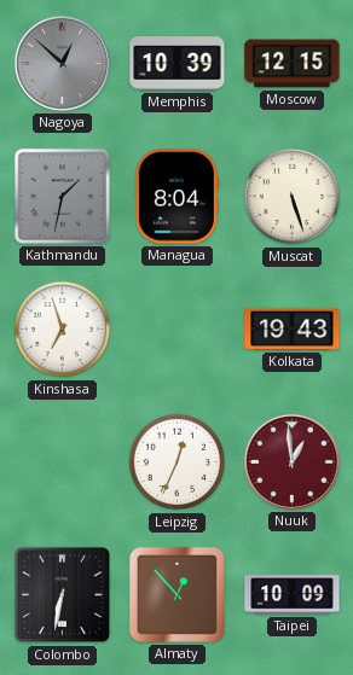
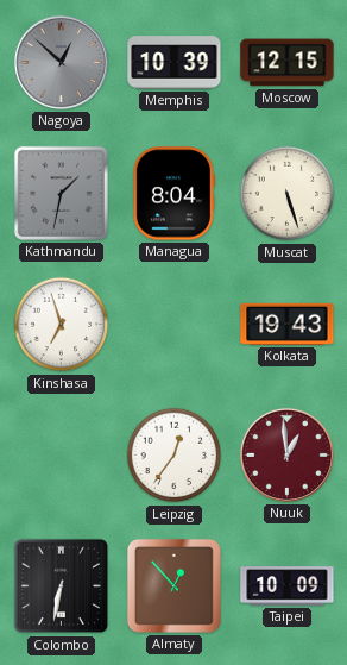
Leipzig: 12:34 -> 12:36
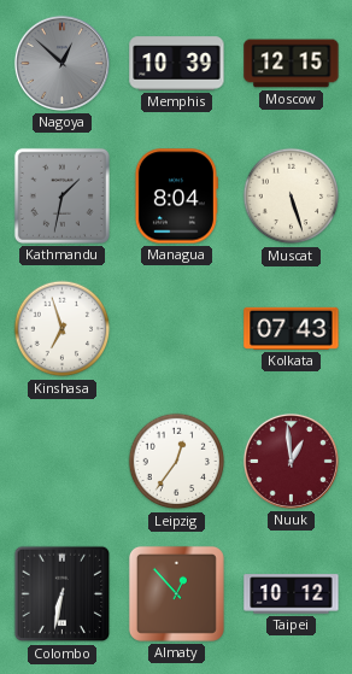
Kolkata: 19:43 -> 07:43
Taipei: 10:09 -> 10:12
